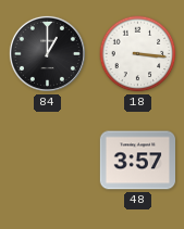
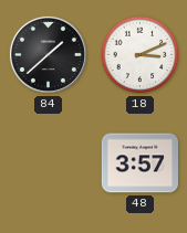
84: 1:00 -> 1:38
18: 3:16 -> 3:11
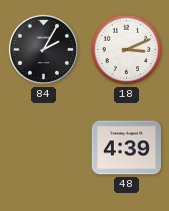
84: 1:38 -> 2:05
48: 3:57 -> 4:39
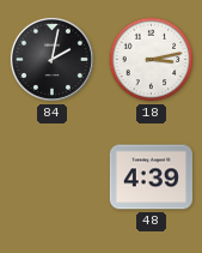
84: 2:05 -> 2:02
18: 3:11 -> 3:13
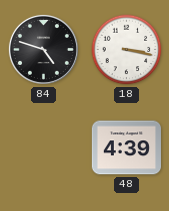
84: 2:02 -> 4:48
18: 3:13 -> 3:17
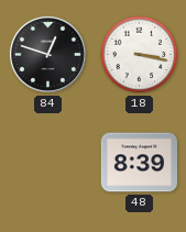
84: 4:48 -> 12:48
48: 4:39 -> 8:39
